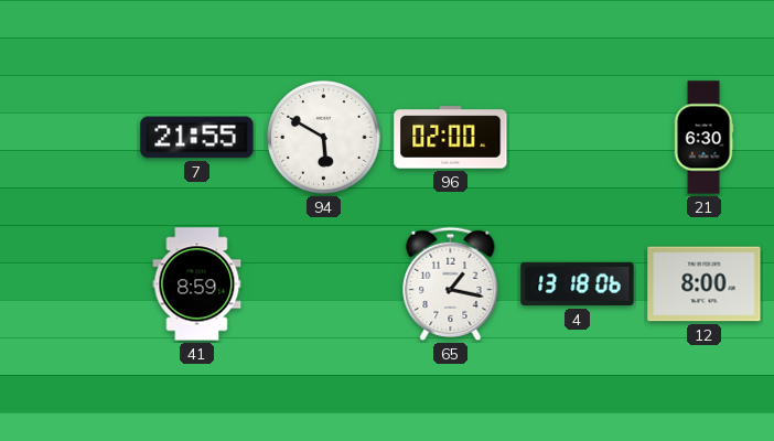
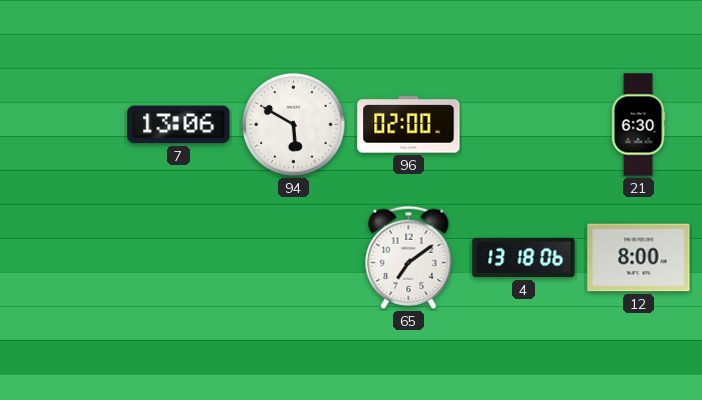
7: 21:55 -> 13:06
41: 8:59 -> none
65: 1:17 -> 7:09
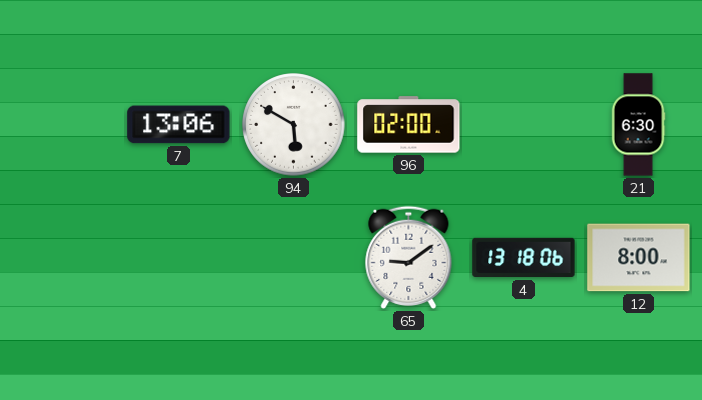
65: 7:09 -> 9:09
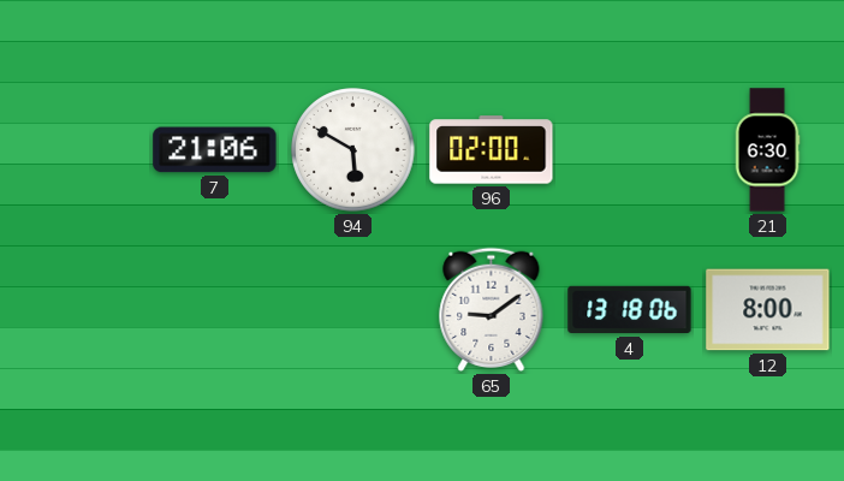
7: 13:06 -> 21:06
